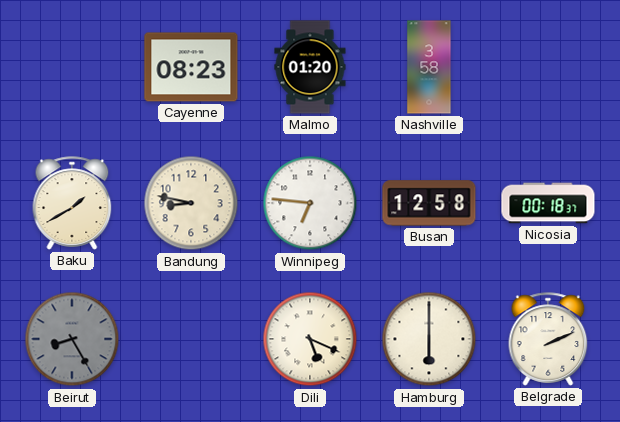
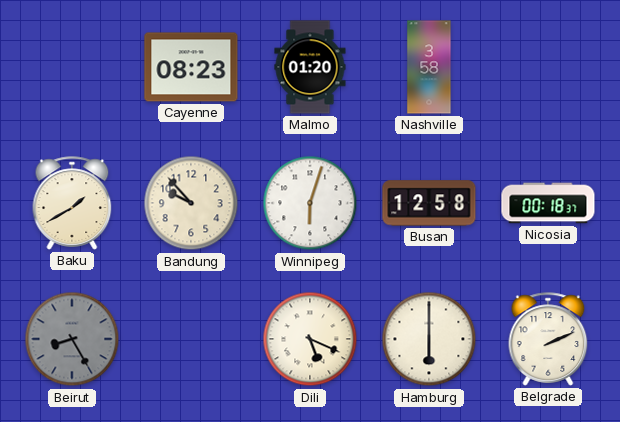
Bandung: 8:47 -> 9:53
Winnipeg: 6:46 -> 6:03
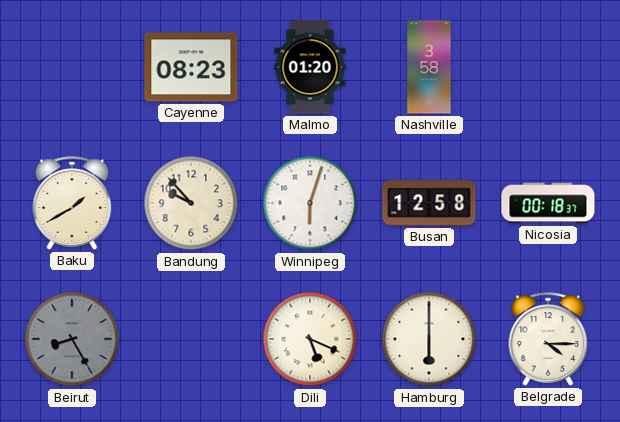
Belgrade: 2:11 -> 4:15
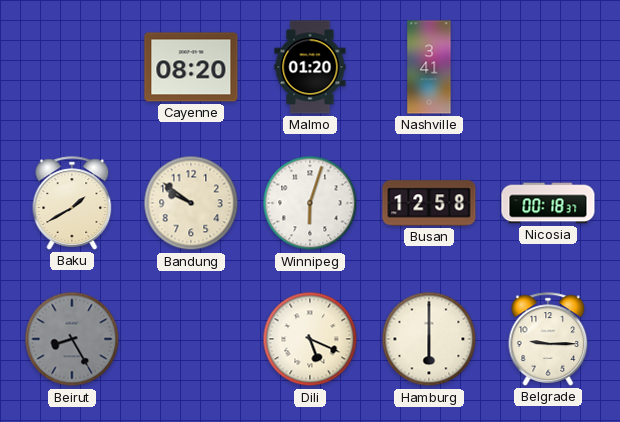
Cayenne: 08:23 -> 08:20
Nashville: 3:58 -> 3:41
Bandung: 9:53 -> 9:51
Belgrade: 4:15 -> 9:15
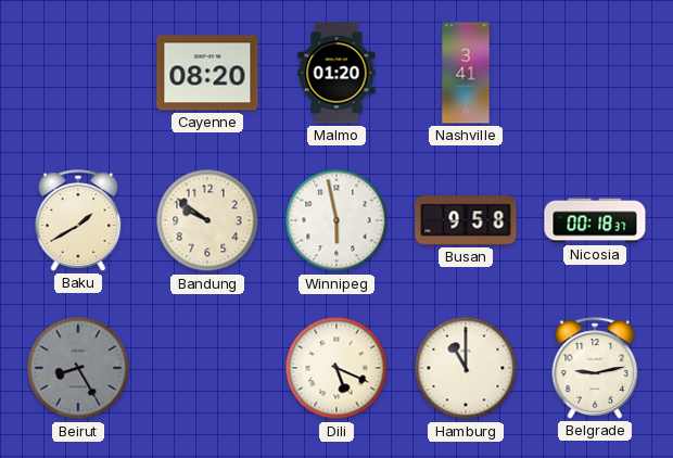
Winnipeg: 6:03 -> 5:58
Busan: 12:58 -> 9:58
Hamburg: 6:00 -> 11:00
Belgrade: 9:15 -> 9:13
